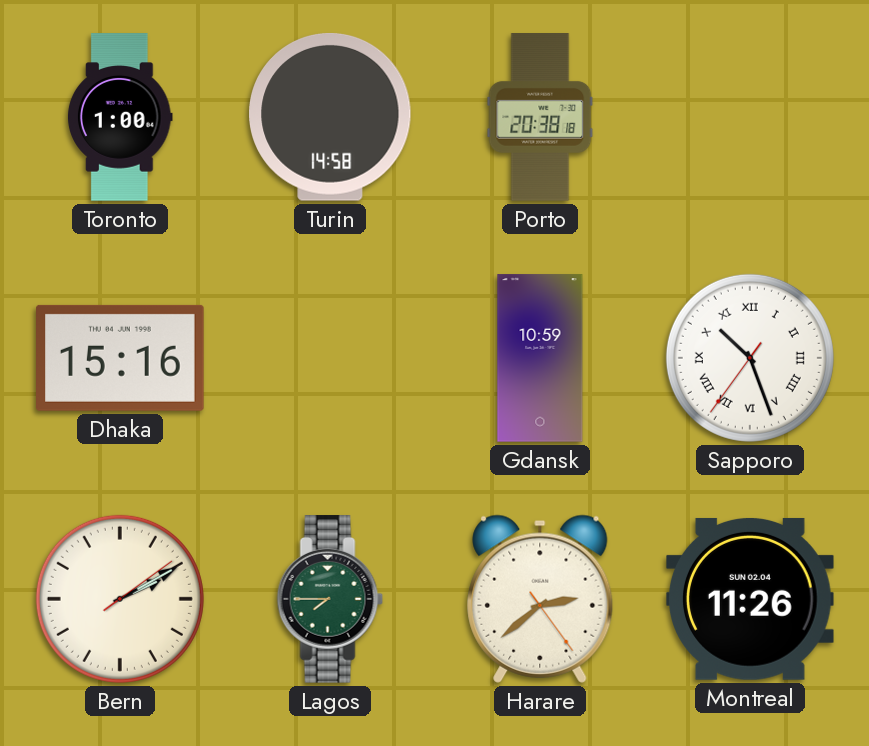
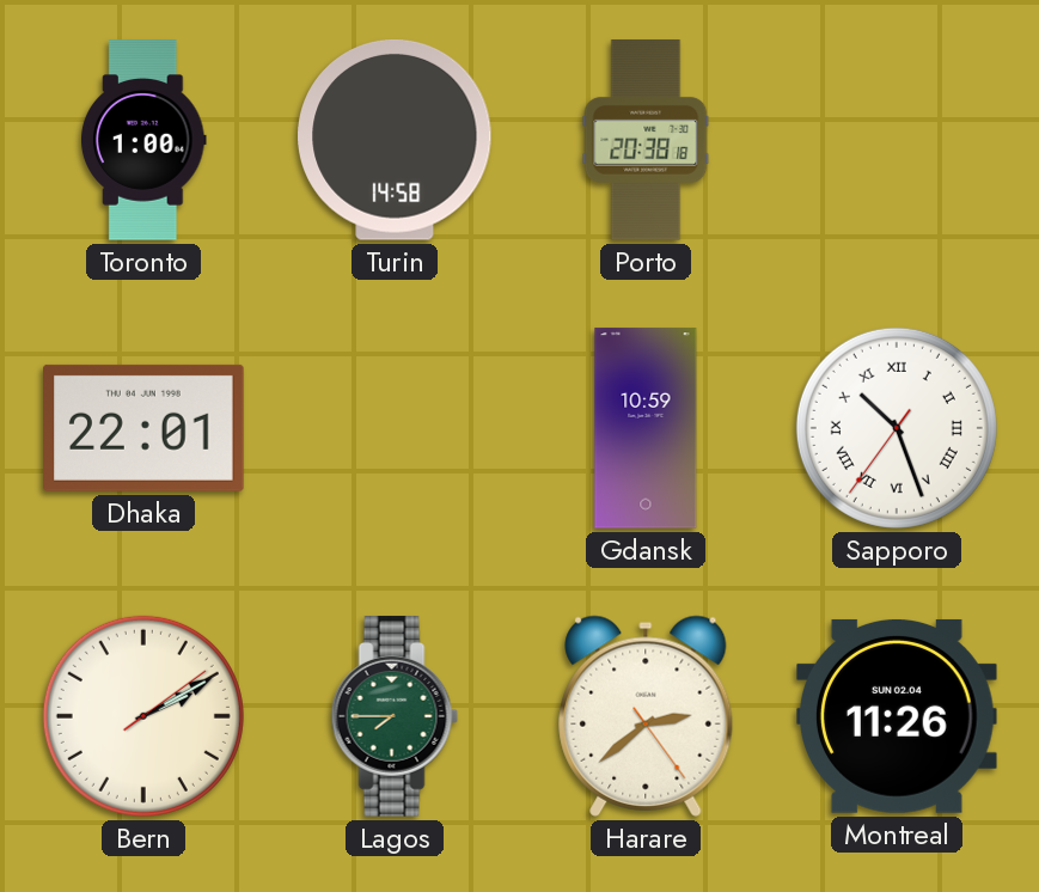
Dhaka: 15:16 -> 22:01
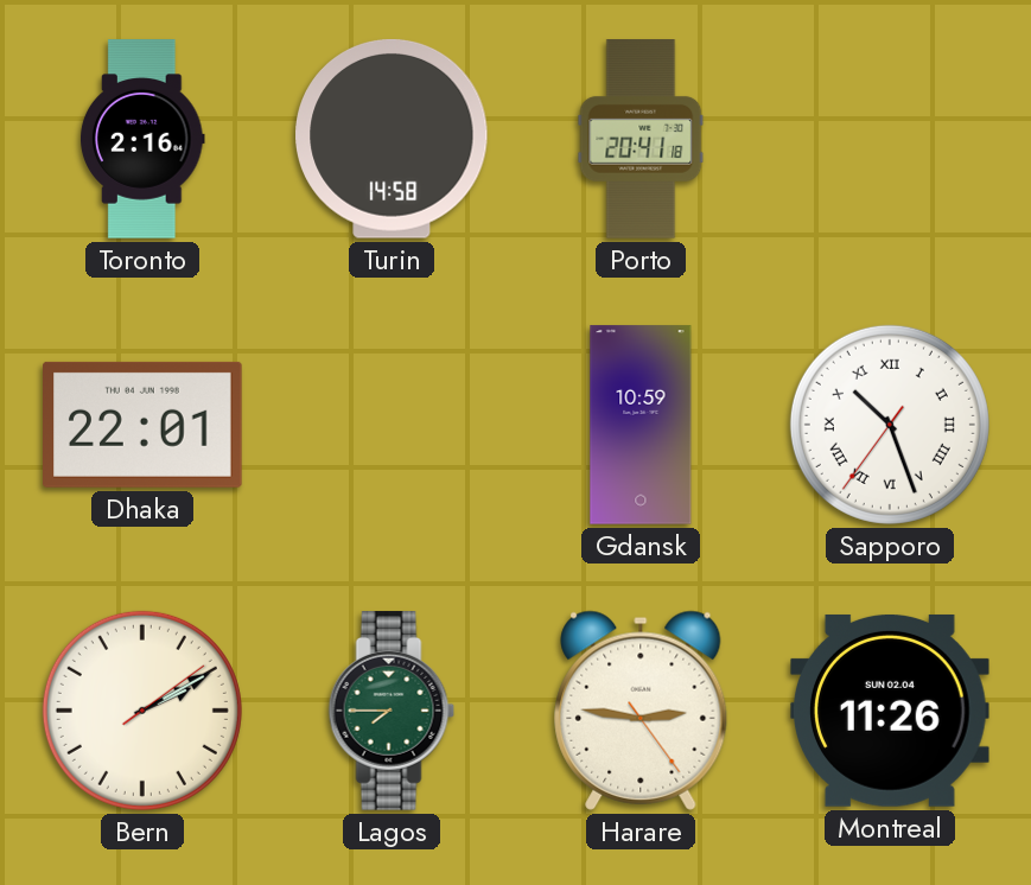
Toronto: 1:00 -> 2:16
Porto: 20:38 -> 20:41
Harare: 2:38 -> 2:46
